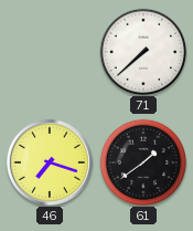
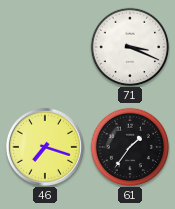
71: 7:38 -> 3:19
61: 1:39 -> 1:36
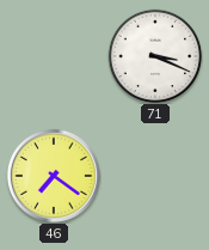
46: 7:18 -> 7:21
61: 1:36 -> none
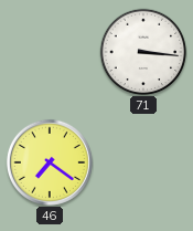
71: 3:19 -> 3:16
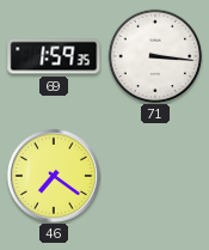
69: none -> 1:59
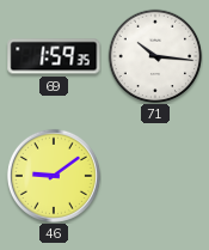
71: 3:16 -> 10:16
46: 7:21 -> 9:09
